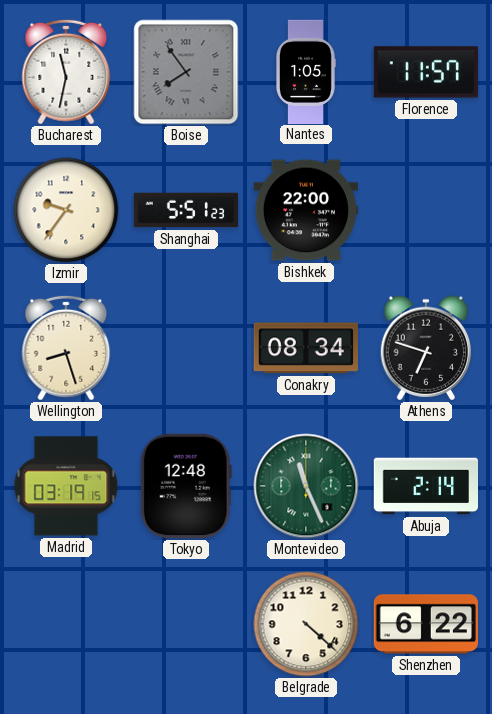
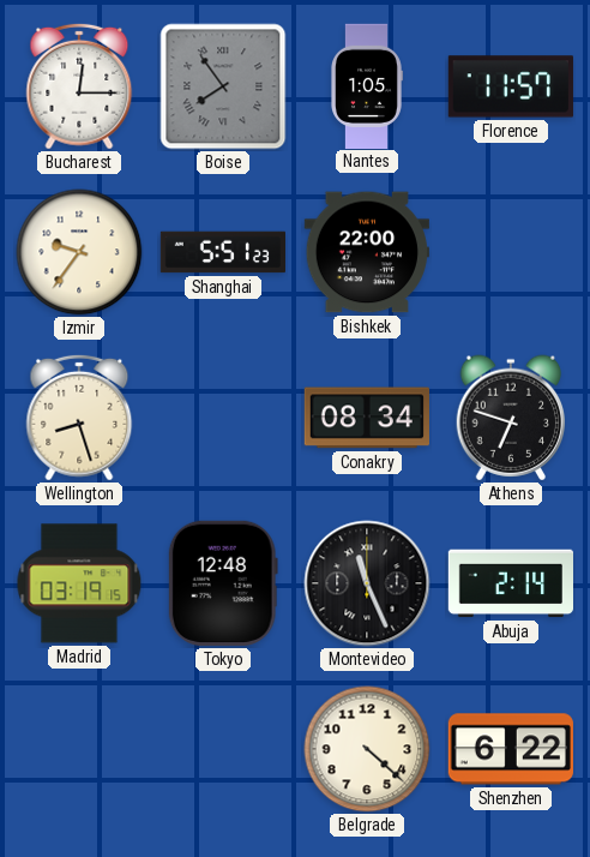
Bucharest: 11:32 -> 12:15
Montevideo dial: green -> black
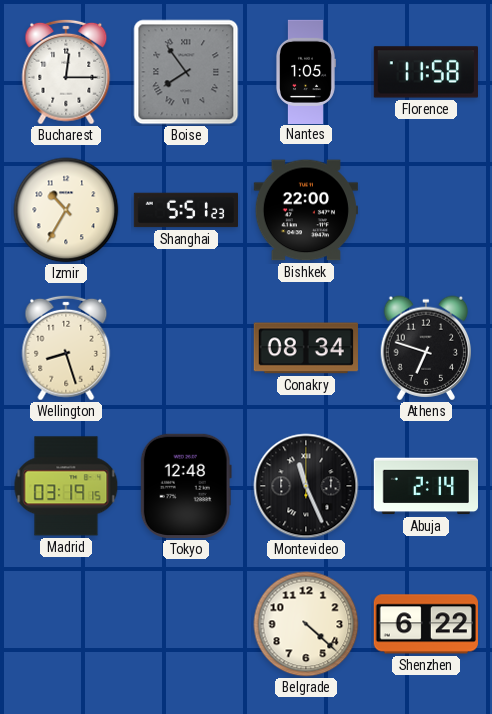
Florence: 11:57 -> 11:58
Izmir: 9:36 -> 10:35
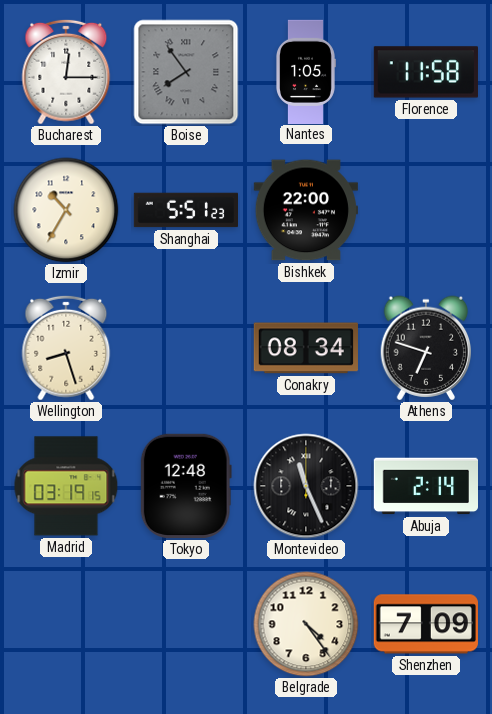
Belgrade: 4:22 -> 4:24
Shenzhen: 6:22 -> 7:09
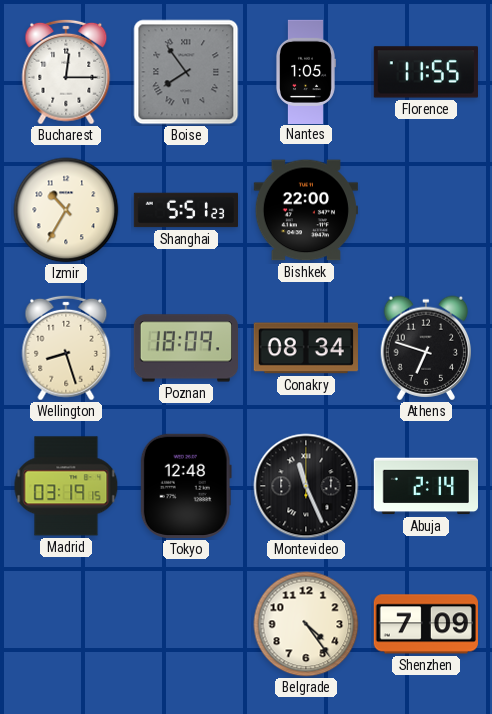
Florence: 11:58 -> 11:55
Poznan: none -> 18:09
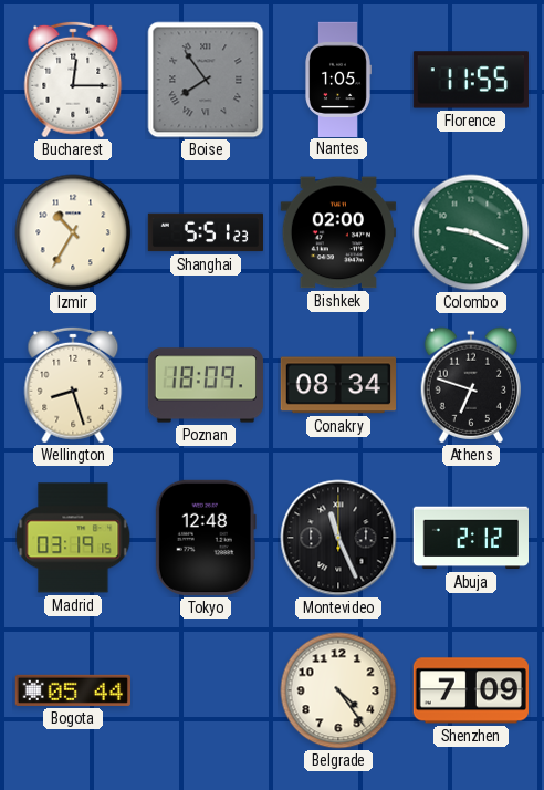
Bishkek: 22:00 -> 02:00
Colombo: none -> 9:19
Abuja: 2:14 -> 2:12
Bogota: none -> 05:44
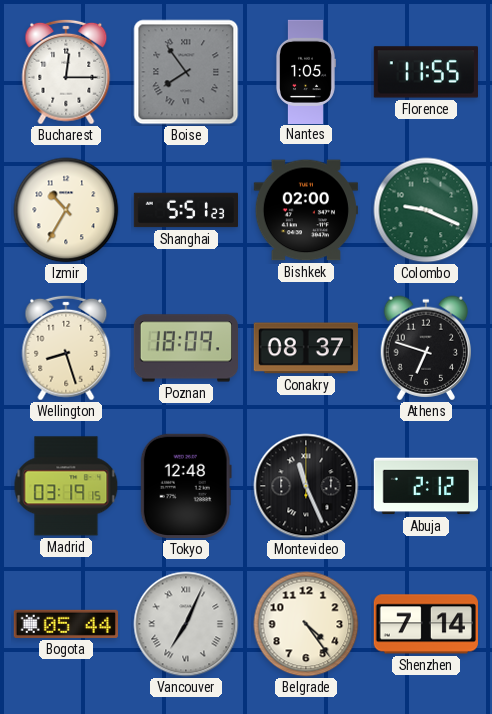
Conakry: 08:34 -> 08:37
Vancouver: none -> 7:04
Shenzhen: 7:09 -> 7:14
